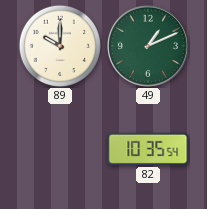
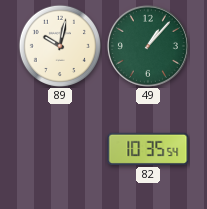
89: 10:00 -> 10:02
49: 1:11 -> 1:07
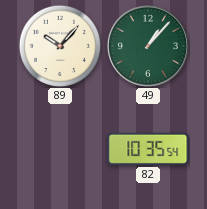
89: 10:02 -> 10:07
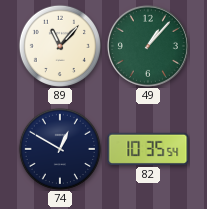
89: 10:07 -> 11:07
74: none -> 12:50
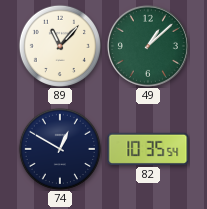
49: 1:07 -> 1:08
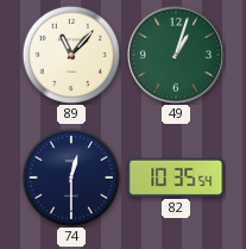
49: 1:08 -> 1:03
74: 12:50 -> 12:30
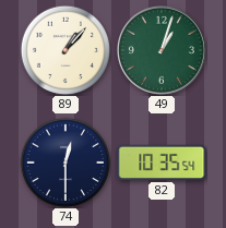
89: 11:07 -> 1:07
